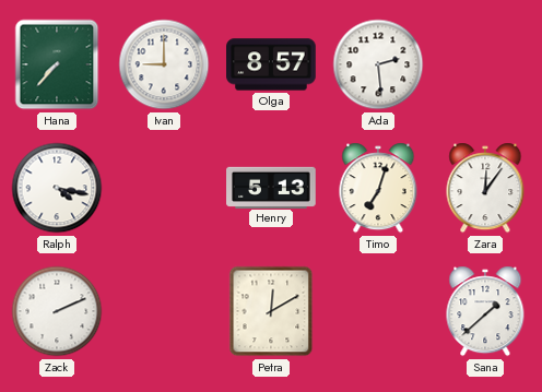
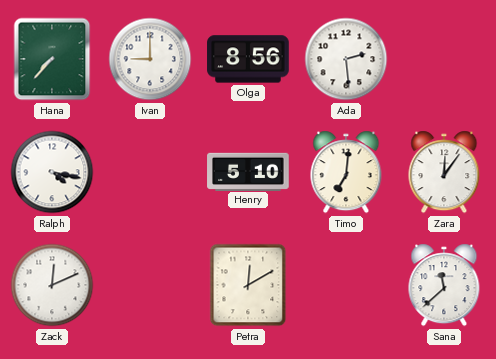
Olga: 8:57 -> 8:56
Henry: 5:13 -> 5:10
Timo: 7:03 -> 7:01
Zack: 2:11 -> 12:11
Sana: 1:38 -> 11:38
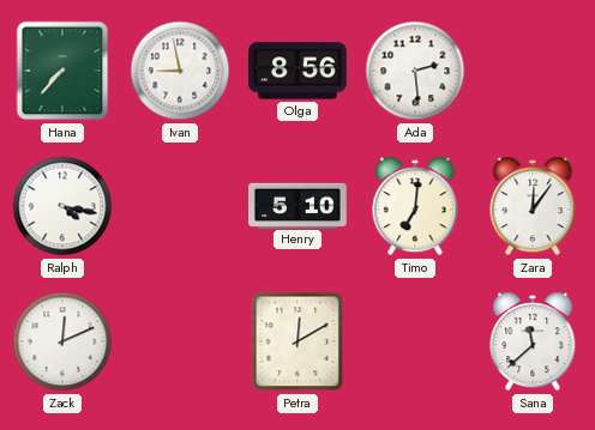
Ivan: 9:00 -> 8:58
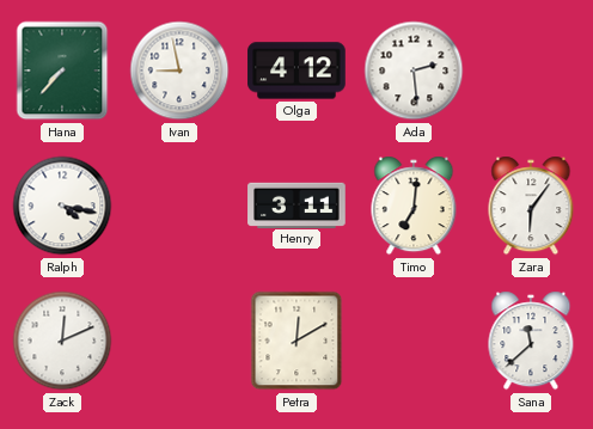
Olga: 8:56 -> 4:12
Henry: 5:10 -> 3:11
Zara: 12:06 -> 6:06
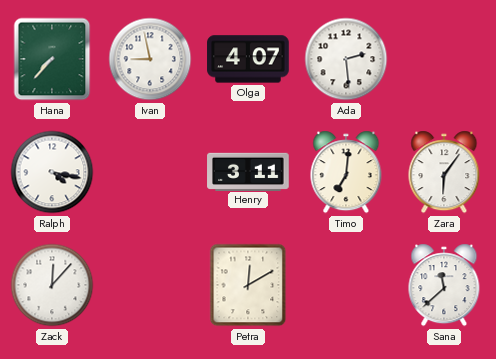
Olga: 4:12 -> 4:07
Zack: 12:11 -> 12:07
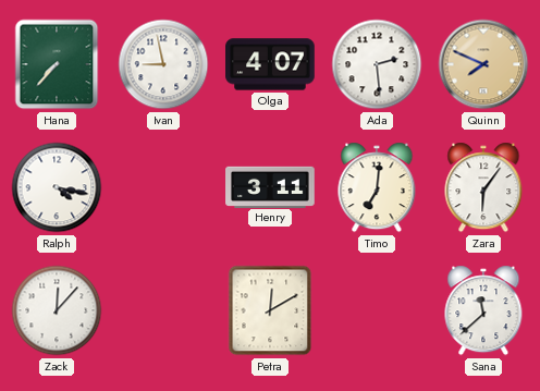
Quinn: none -> 7:49
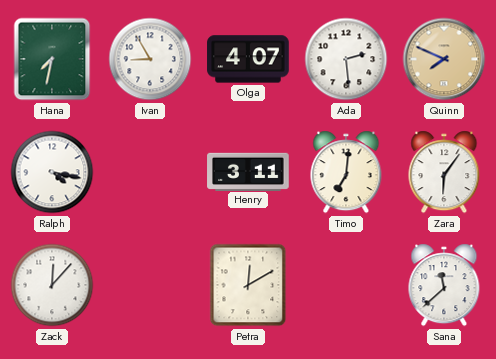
Hana: 7:37 -> 7:32
Ivan: 8:58 -> 8:55
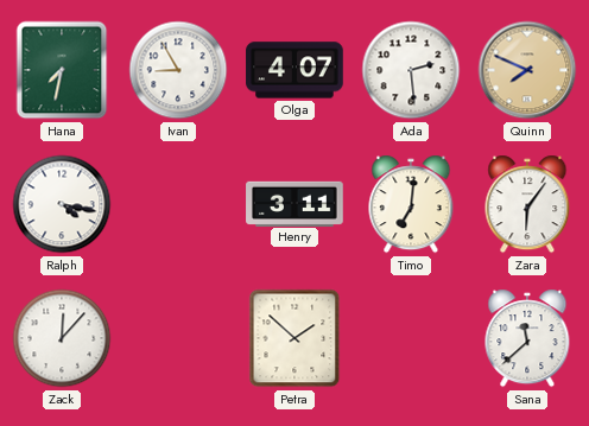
Petra: 12:10 -> 1:52
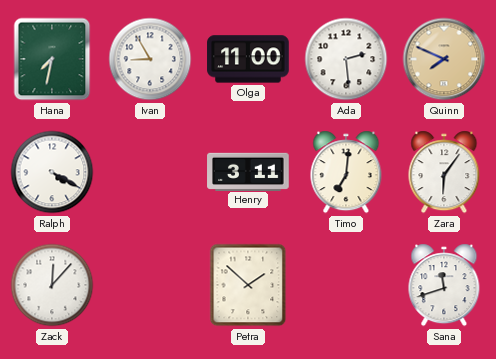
Olga: 4:07 -> 11:00
Ralph: 4:17 -> 4:20
Sana: 11:38 -> 11:42
